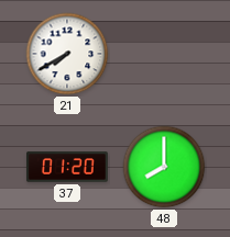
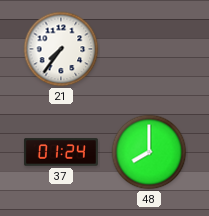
21: 7:40 -> 7:36
37: 01:20 -> 01:24
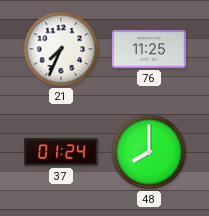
21: 7:36 -> 7:34
76: none -> 11:25
